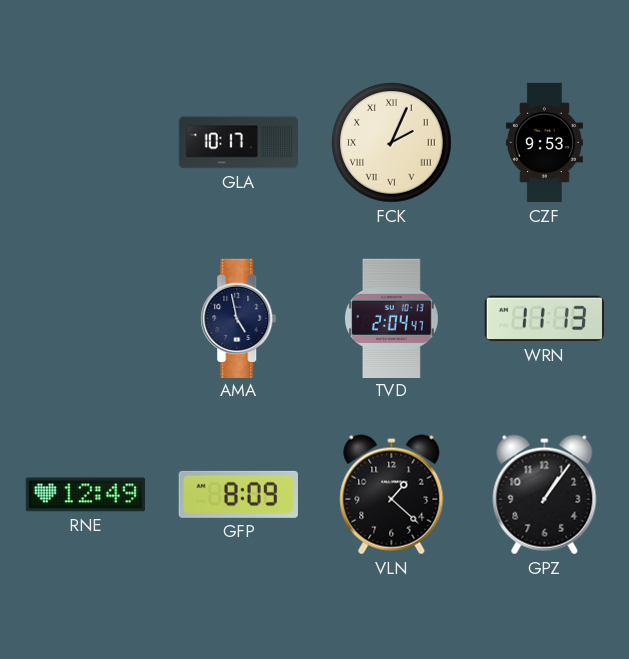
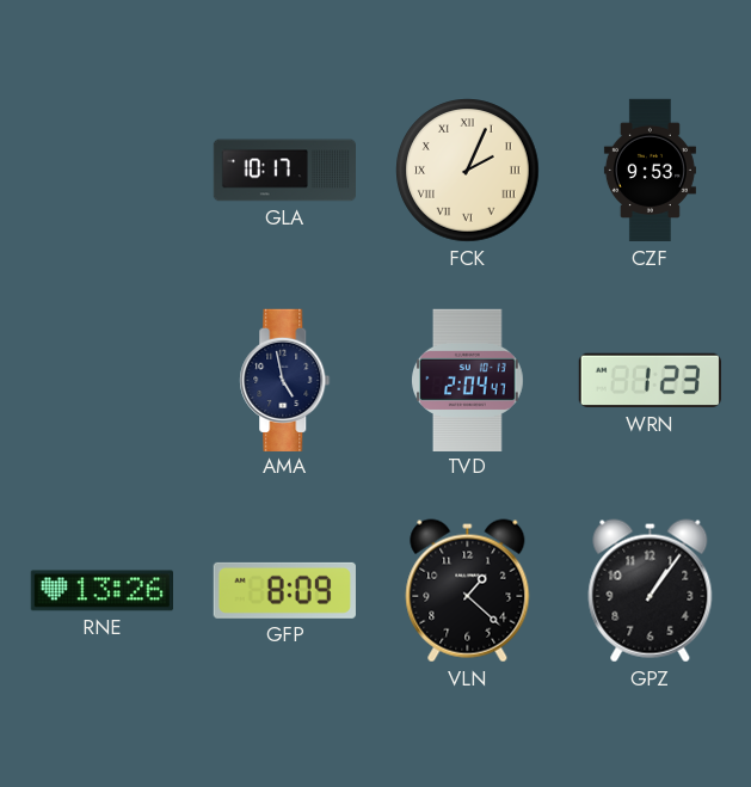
WRN: 11:13 -> 1:23
RNE: 12:49 -> 13:26
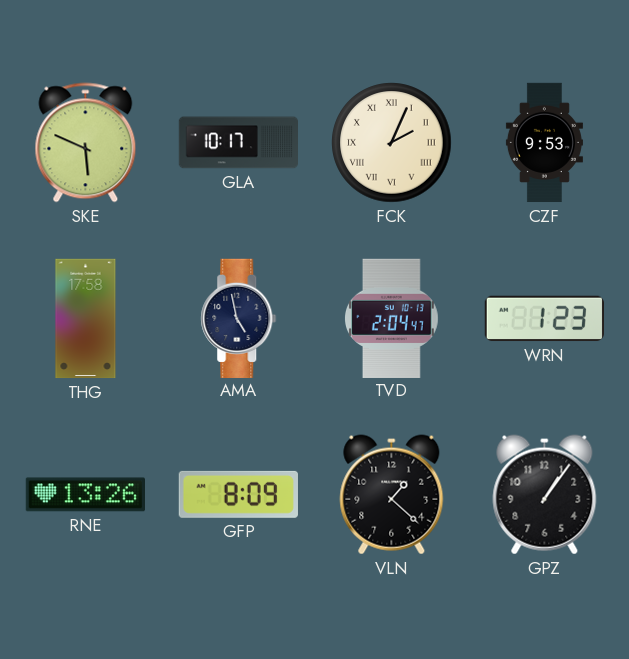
SKE: none -> 5:49
THG: none -> 17:58
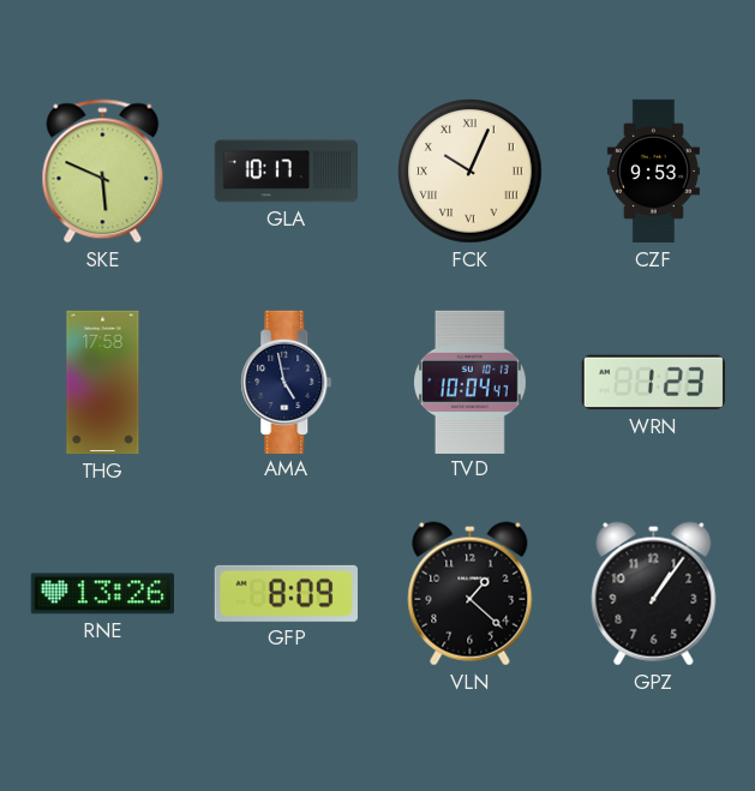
FCK: 2:04 -> 10:04
TVD: 2:04 -> 10:04
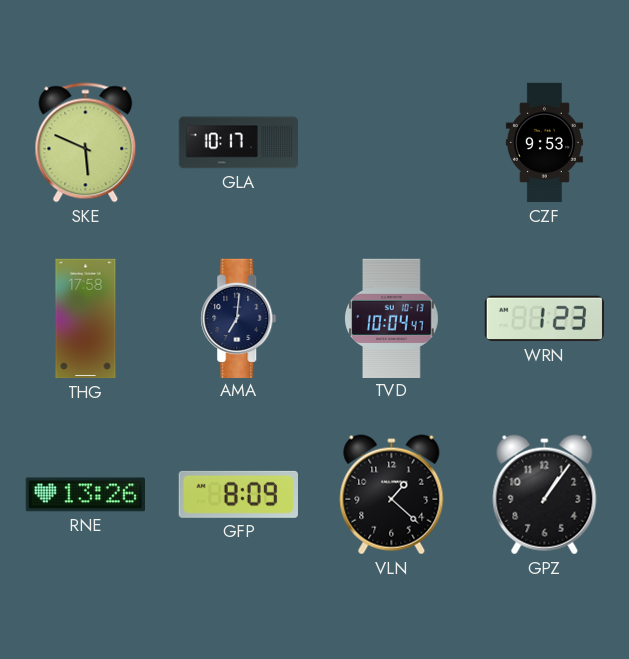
FCK: 10:04 -> none
AMA: 4:58 -> 7:01
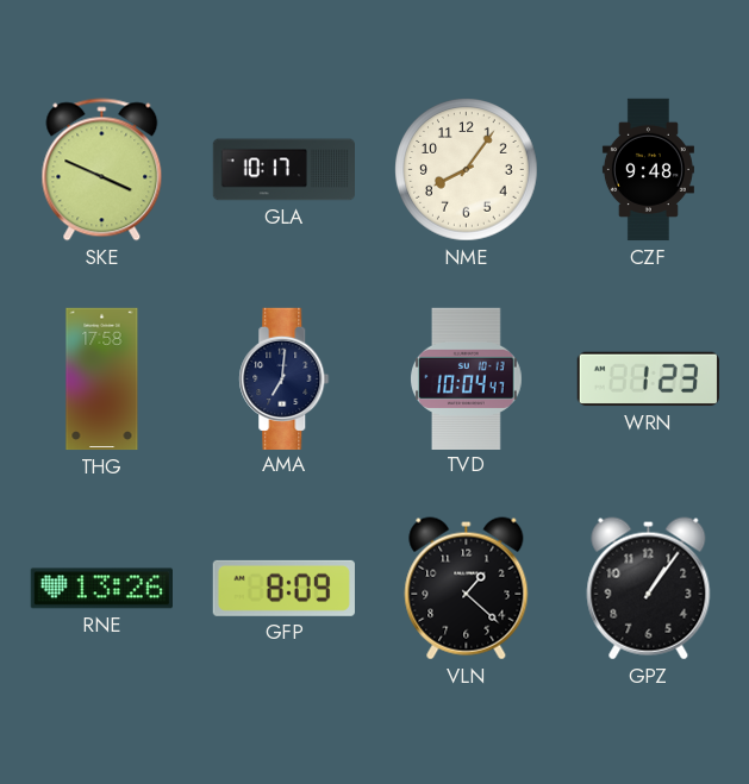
SKE: 5:49 -> 3:49
NME: none -> 8:06
CZF: 9:53 -> 9:48
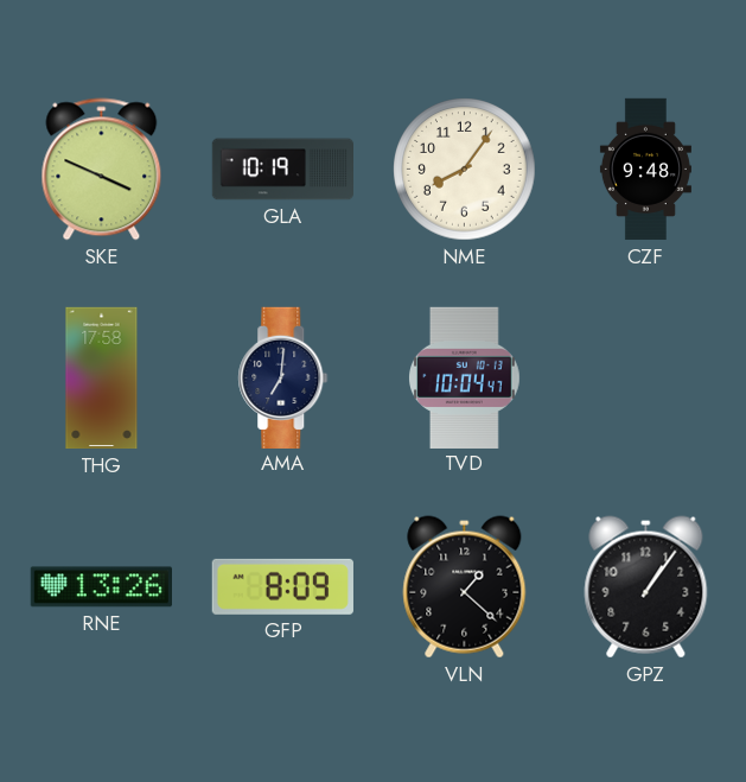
GLA: 10:17 -> 10:19
WRN: 1:23 -> none
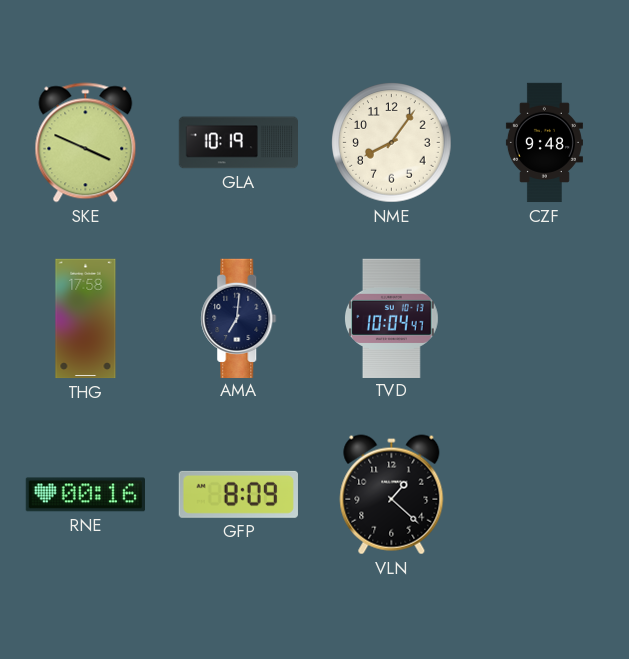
RNE: 13:26 -> 00:16
GPZ: 1:06 -> none
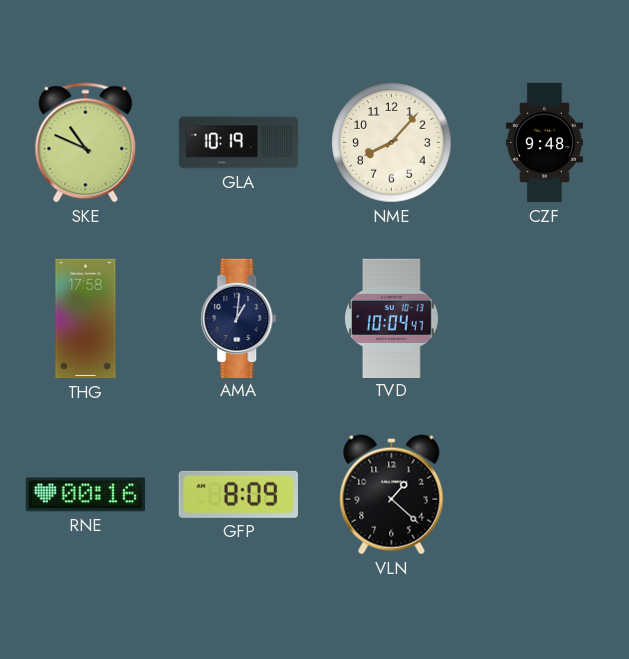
SKE: 3:49 -> 10:49
NME: 8:06 -> 8:07
AMA: 7:01 -> 1:01
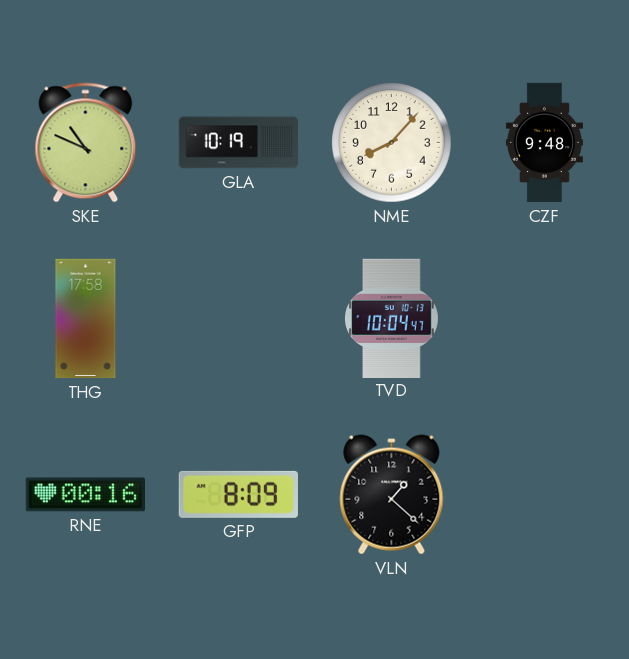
AMA: 1:01 -> none
